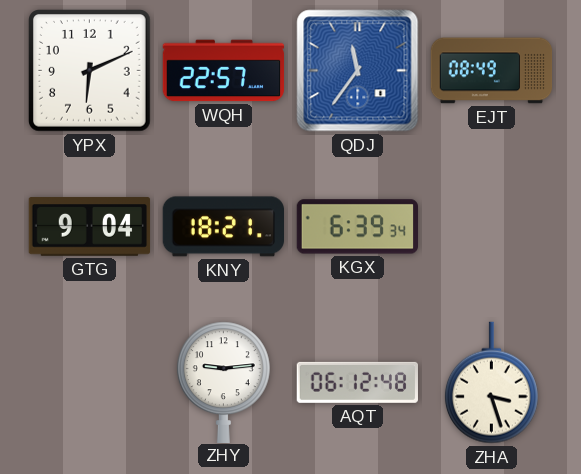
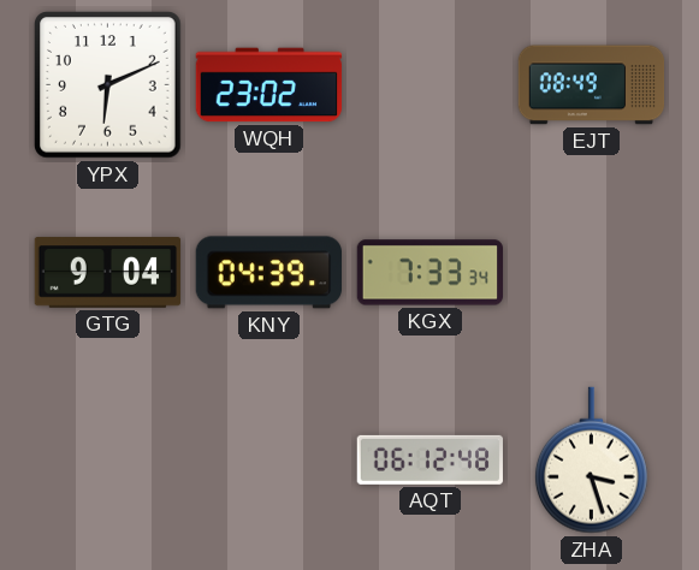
WQH: 22:57 -> 23:02
QDJ: 11:36 -> none
KNY: 18:21 -> 04:39
KGX: 6:39 -> 7:33
ZHY: 9:14 -> none
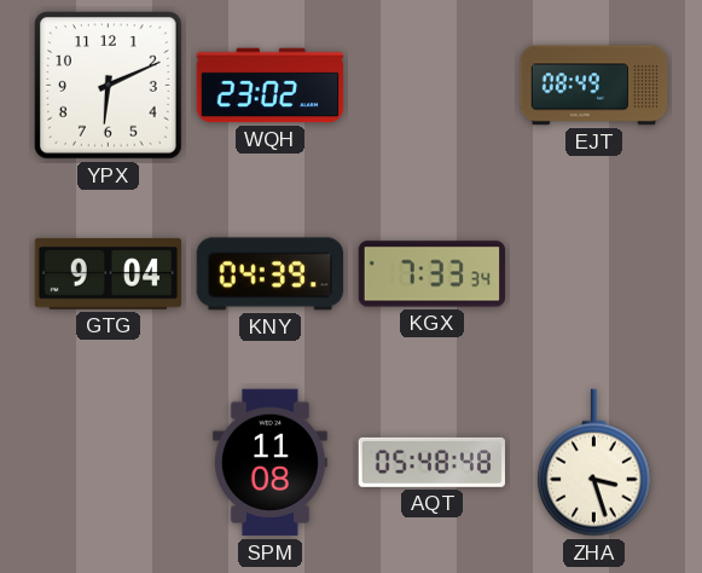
SPM: none -> 11:08
AQT: 06:12 -> 05:48
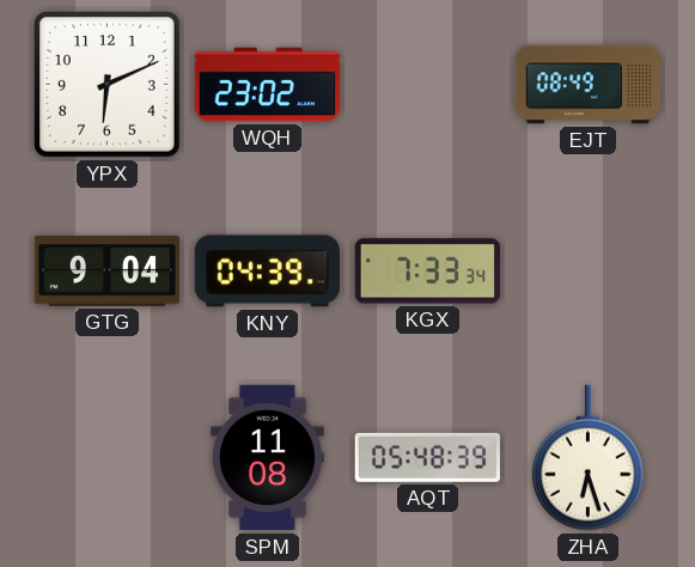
AQT: 05:48:48 -> 05:48:39
ZHA: 3:27 -> 6:27
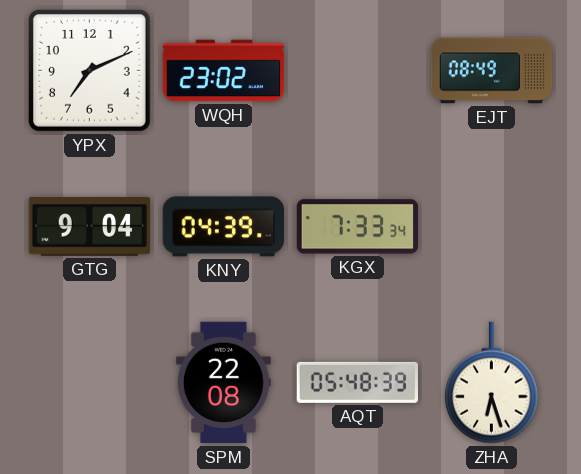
YPX: 6:11 -> 7:11
SPM: 11:08 -> 22:08
